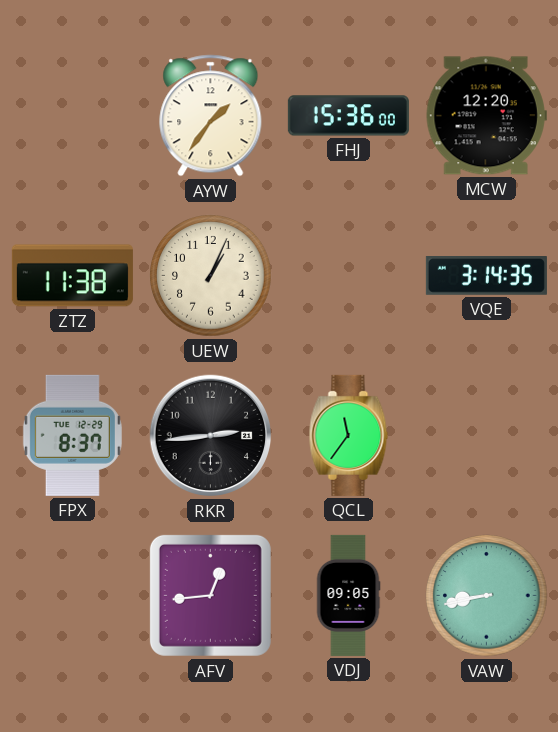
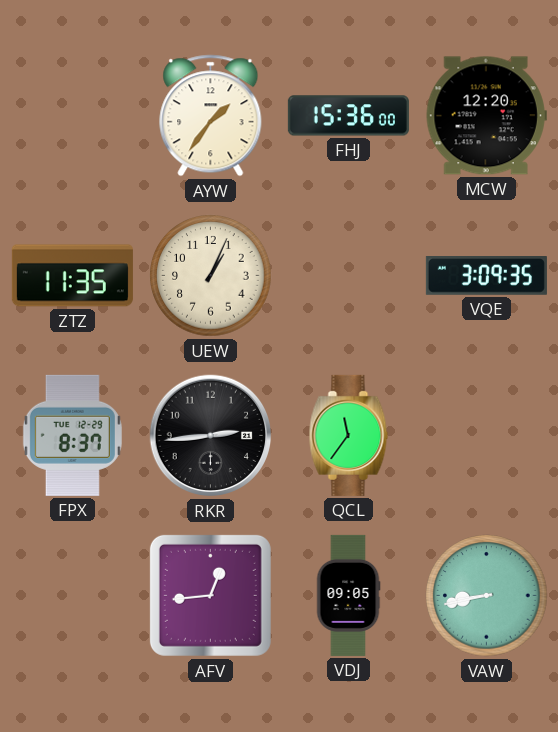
ZTZ: 11:38 -> 11:35
VQE: 3:14 -> 3:09
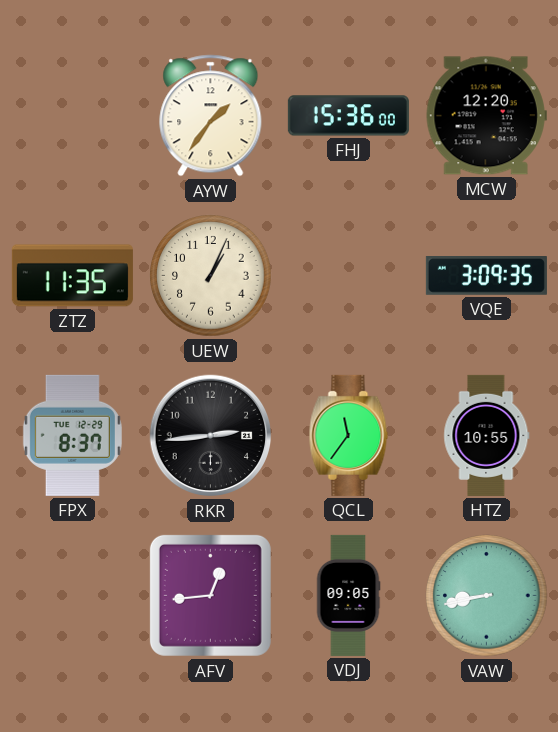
HTZ: none -> 10:55
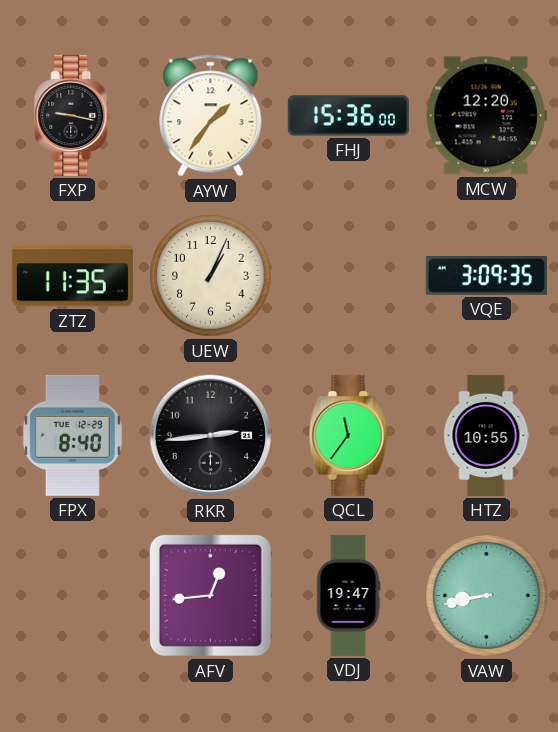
FXP: none -> 9:17
FPX: 8:37 -> 8:40
VDJ: 09:05 -> 19:47
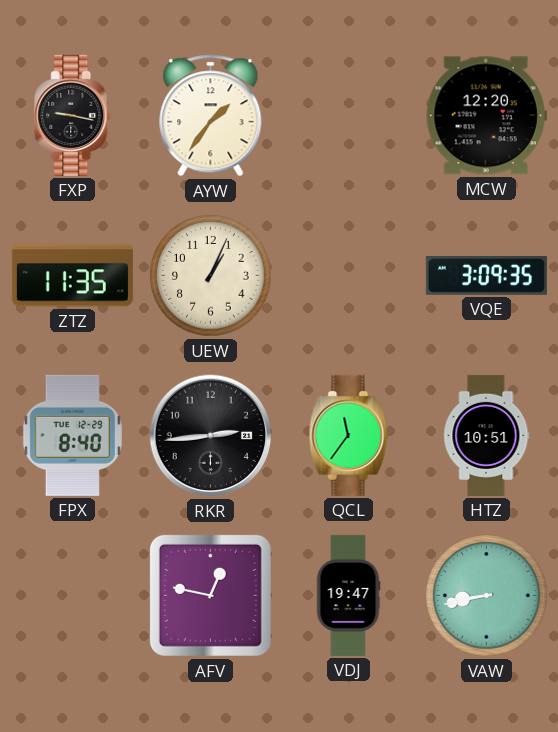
FHJ: 15:36 -> none
HTZ: 10:55 -> 10:51
AFV: 12:44 -> 12:47
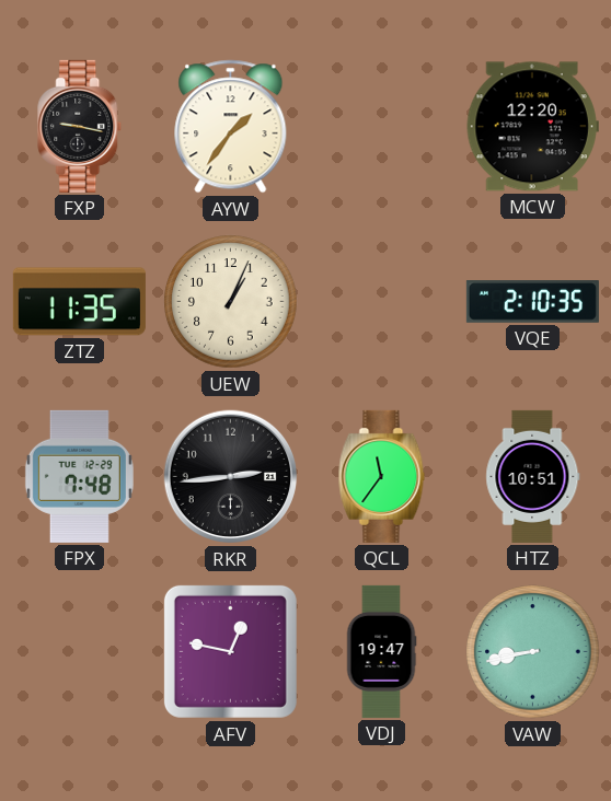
VQE: 3:09 -> 2:10
FPX: 8:40 -> 7:48
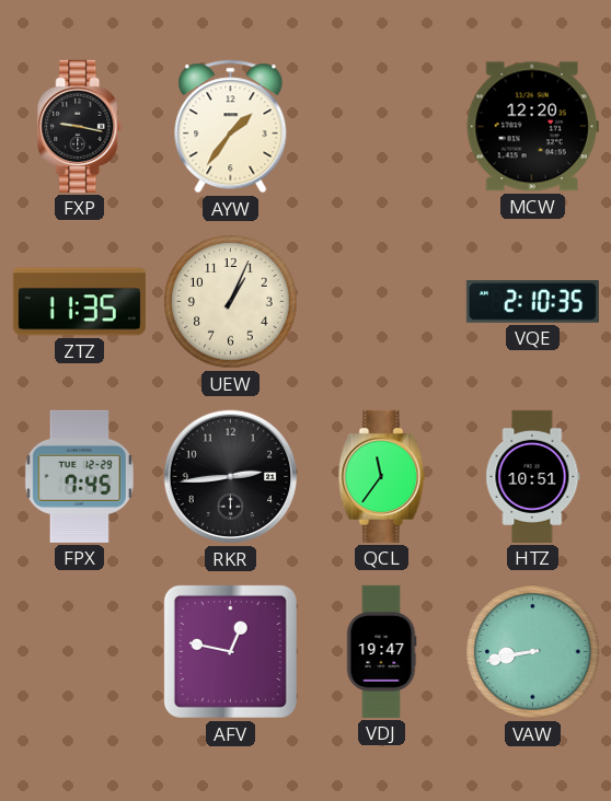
FPX: 7:48 -> 7:45
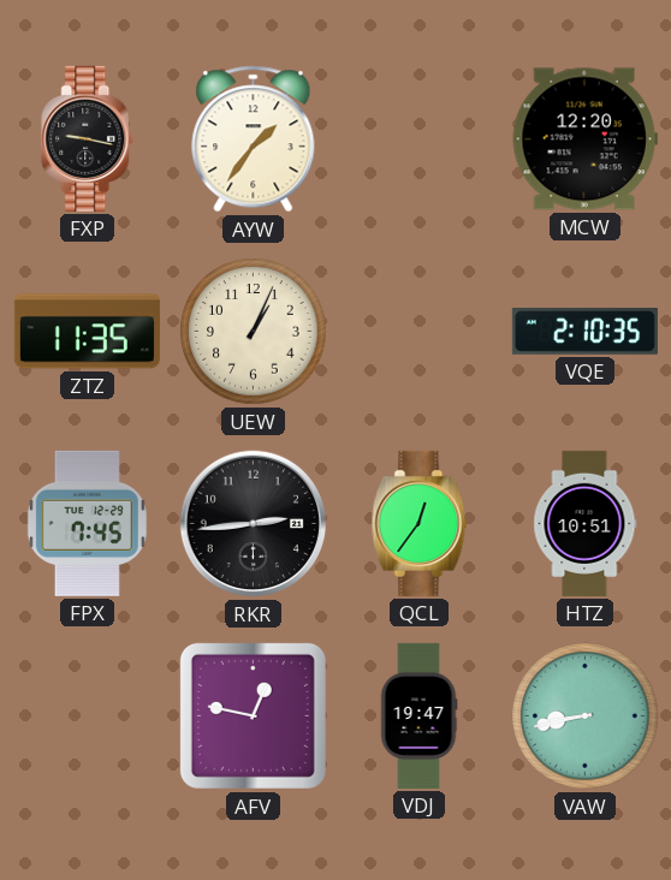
QCL: 11:36 -> 12:36
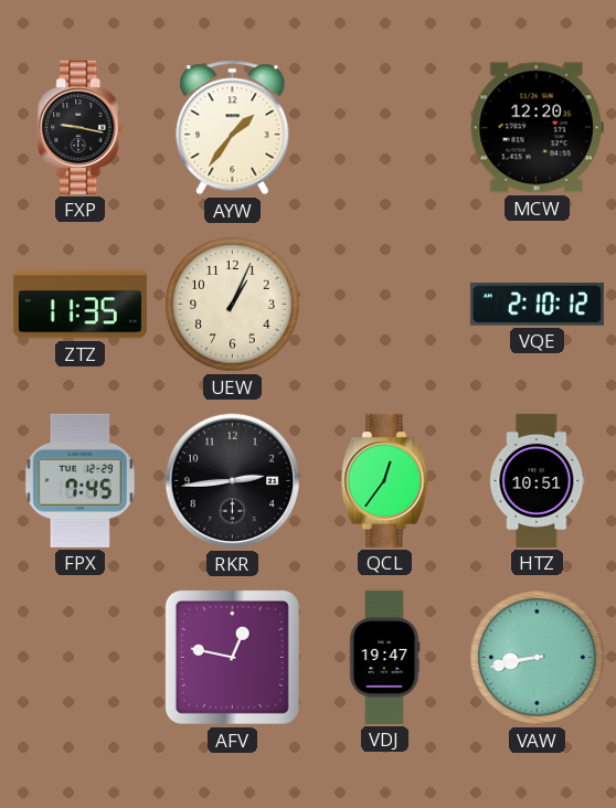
VQE: 2:10:35 -> 2:10:12
